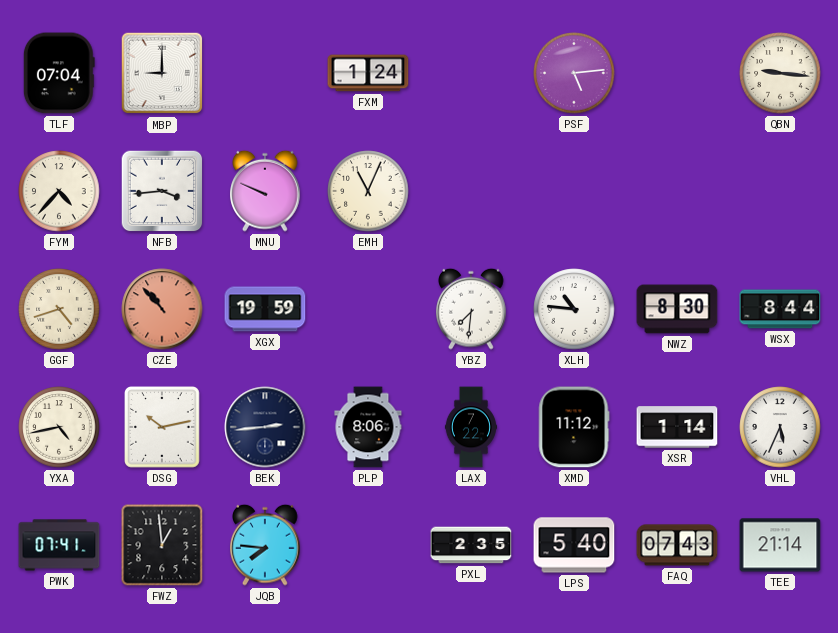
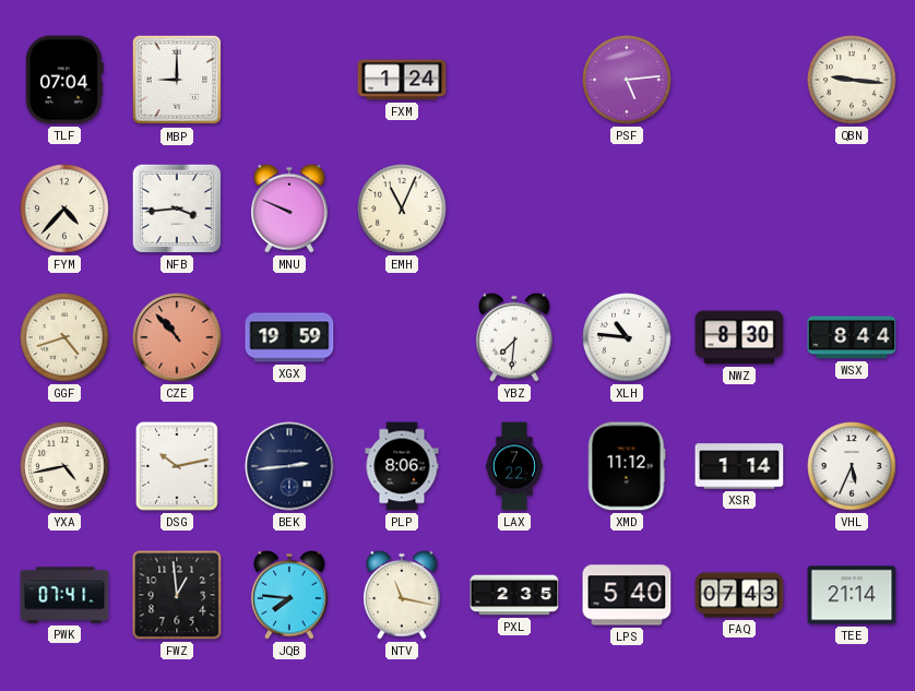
NTV: none -> 11:17
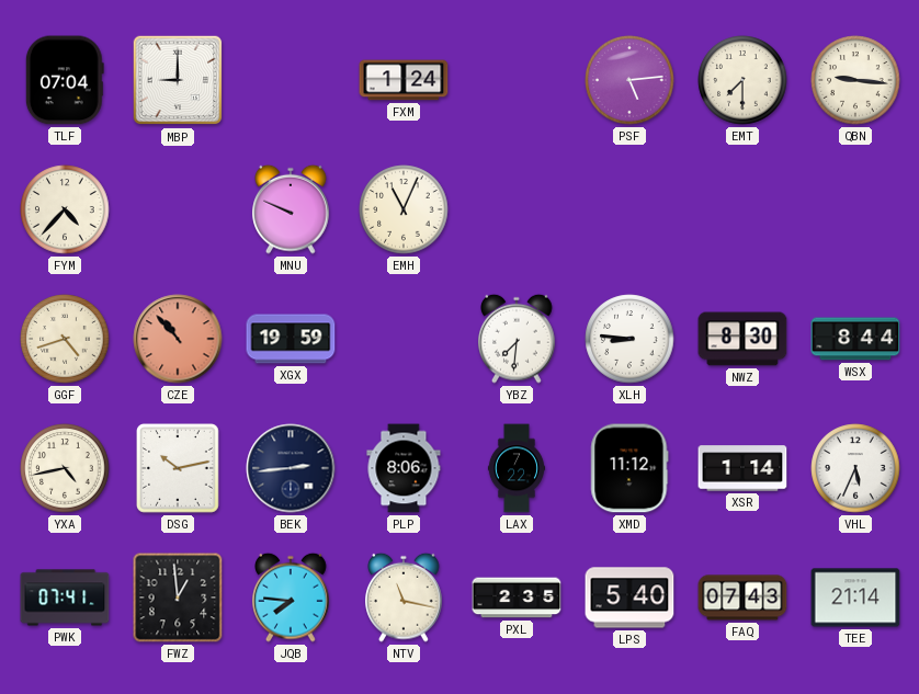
EMT: none -> 7:30
NFB: 3:44 -> none
XLH: 10:46 -> 8:46
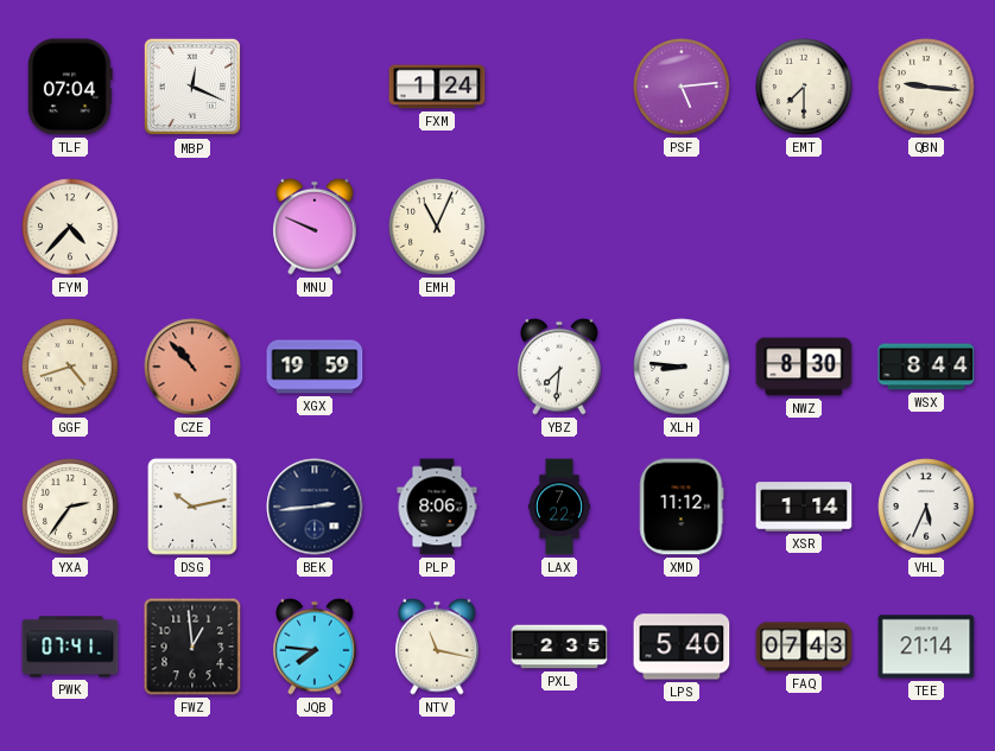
MBP: 9:00 -> 12:19
YXA: 4:43 -> 2:36
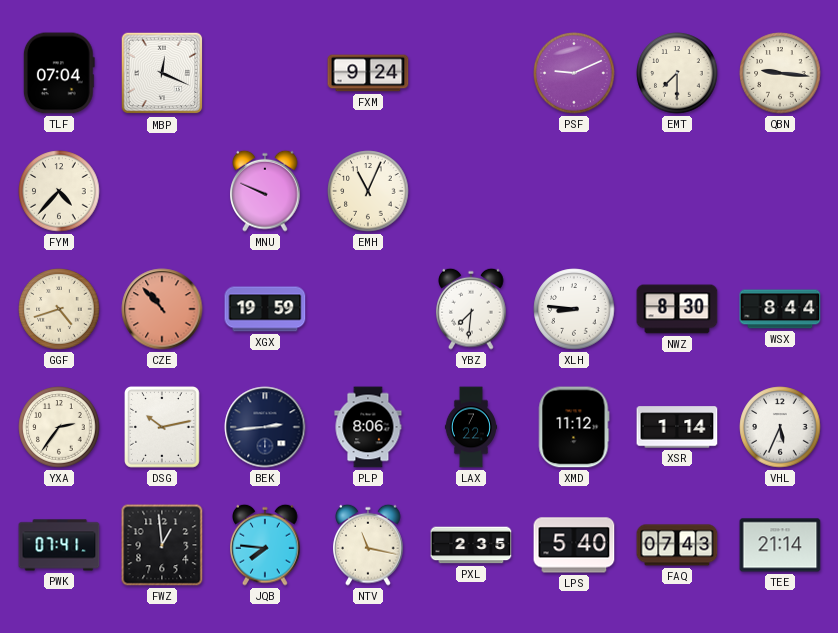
FXM: 1:24 -> 9:24
PSF: 5:14 -> 9:11
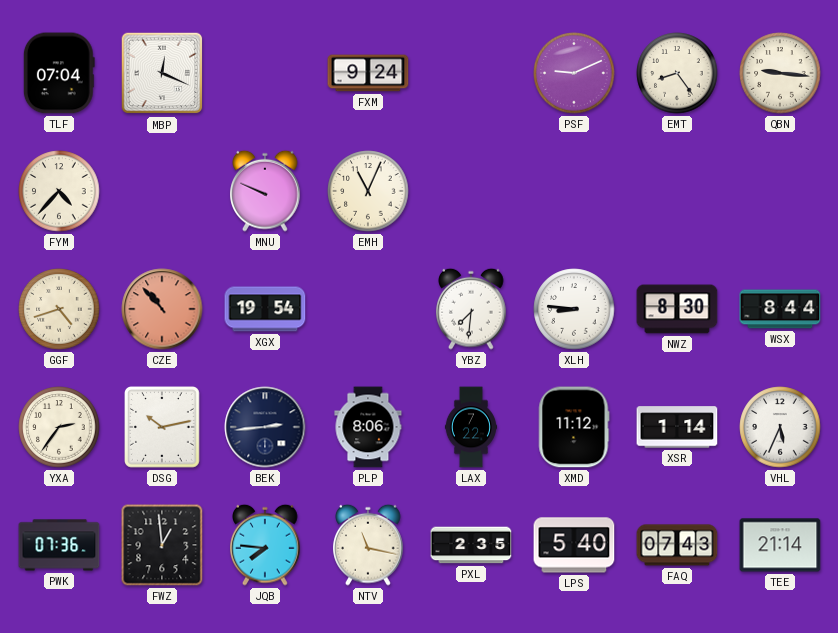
EMT: 7:30 -> 8:24
XGX: 19:59 -> 19:54
PWK: 07:41 -> 07:36
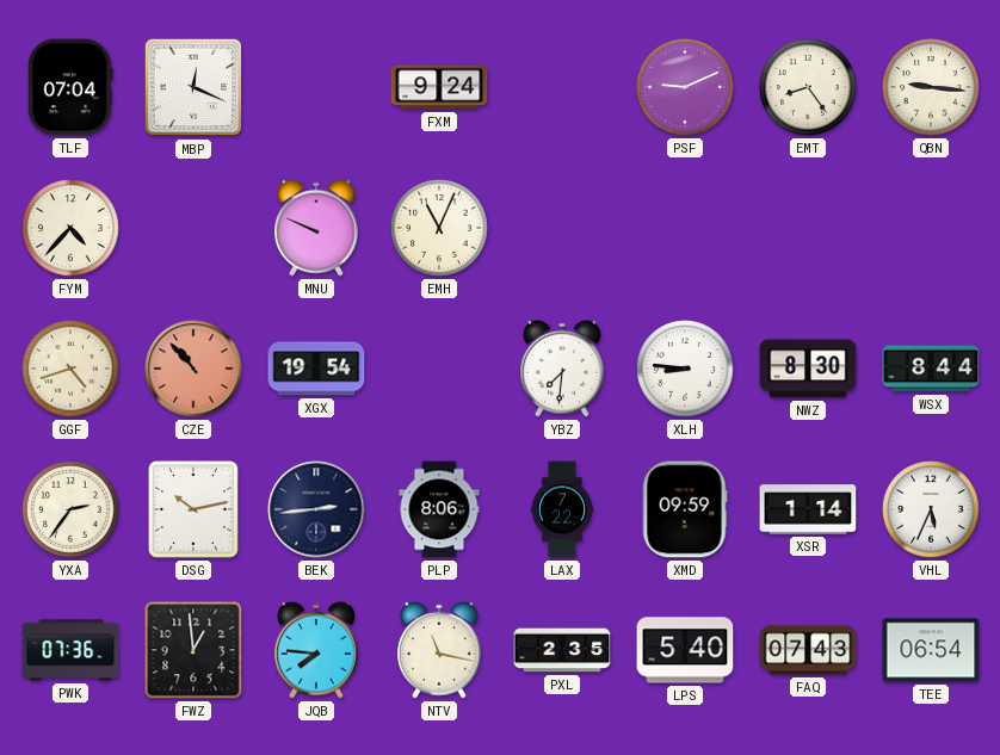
XMD: 11:12 -> 09:59
TEE: 21:14 -> 06:54
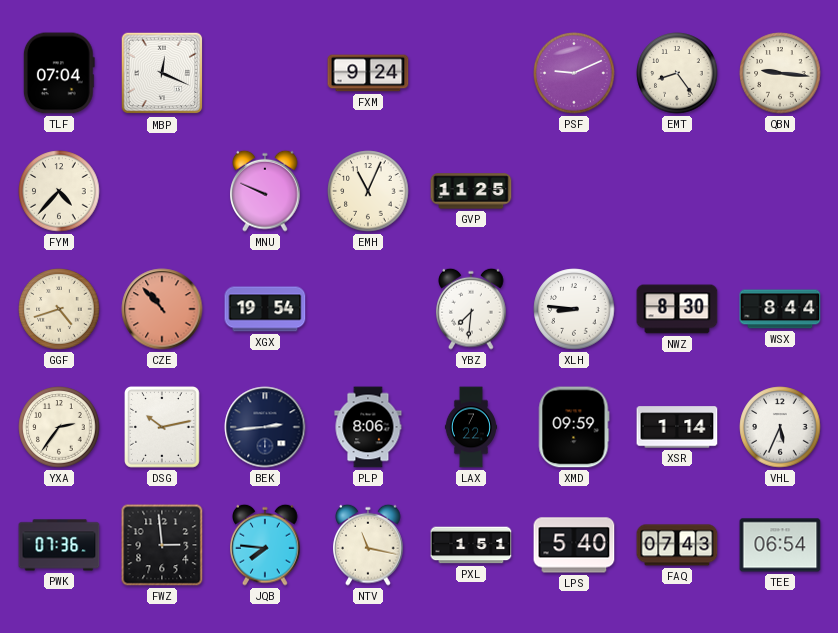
GVP: none -> 11:25
FWZ: 12:59 -> 2:59
PXL: 2:35 -> 1:51
